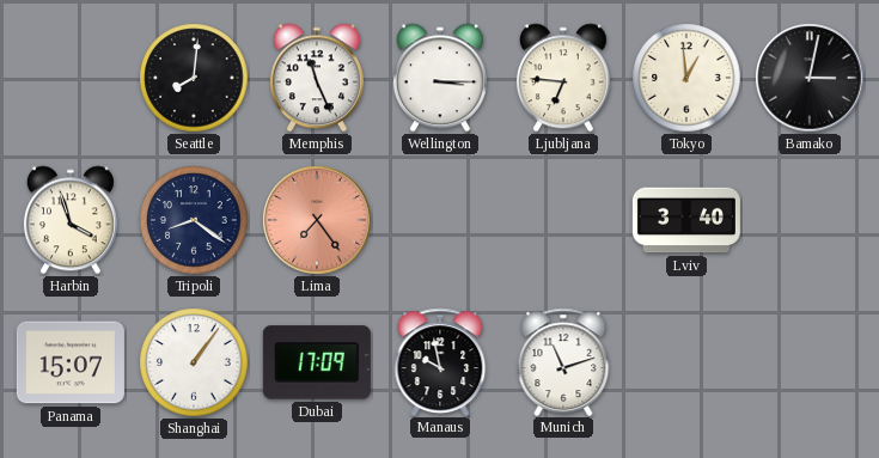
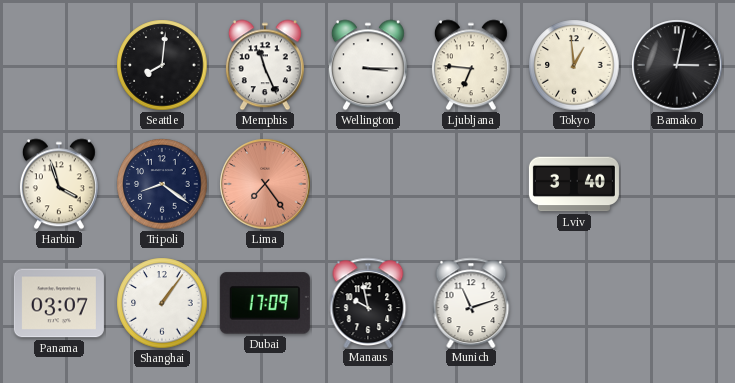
Panama: 15:07 -> 03:07
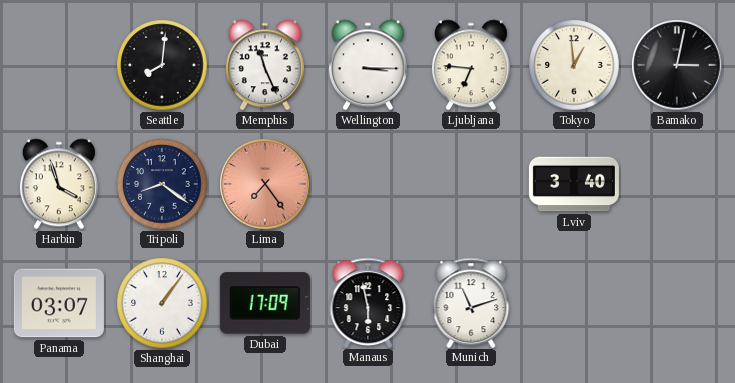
Manaus: 9:58 -> 5:58
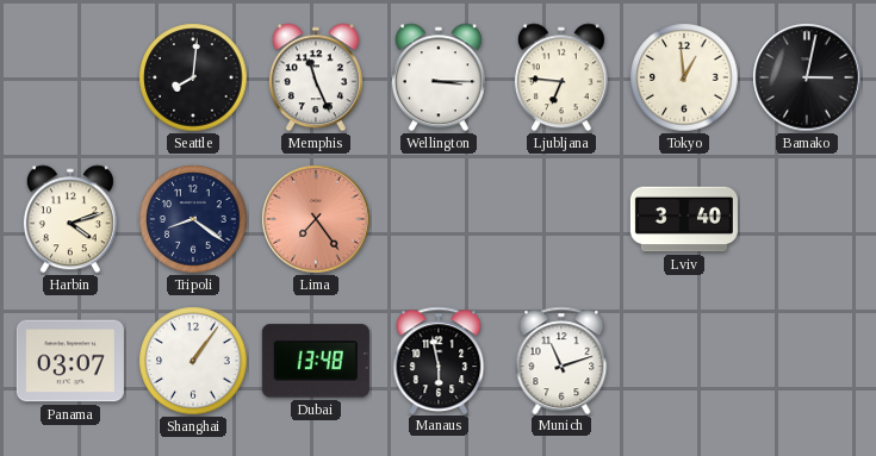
Harbin: 3:57 -> 4:12
Dubai: 17:09 -> 13:48
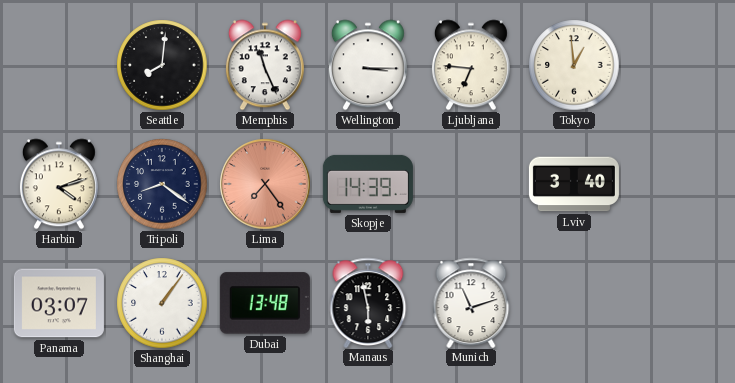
Bamako: 3:02 -> none
Skopje: none -> 14:39
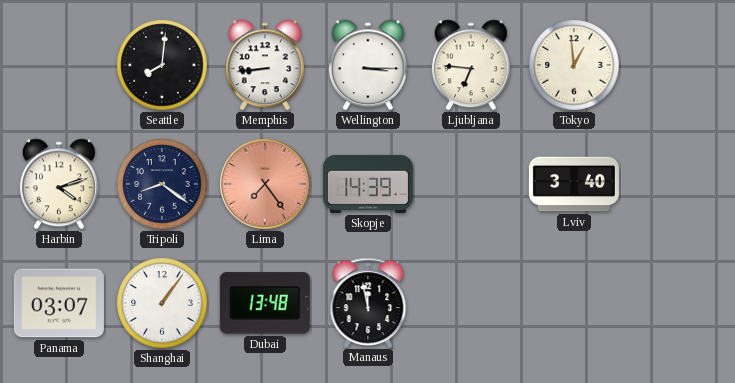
Memphis: 11:26 -> 8:44
Manaus: 5:58 -> 11:58
Munich: 11:12 -> none
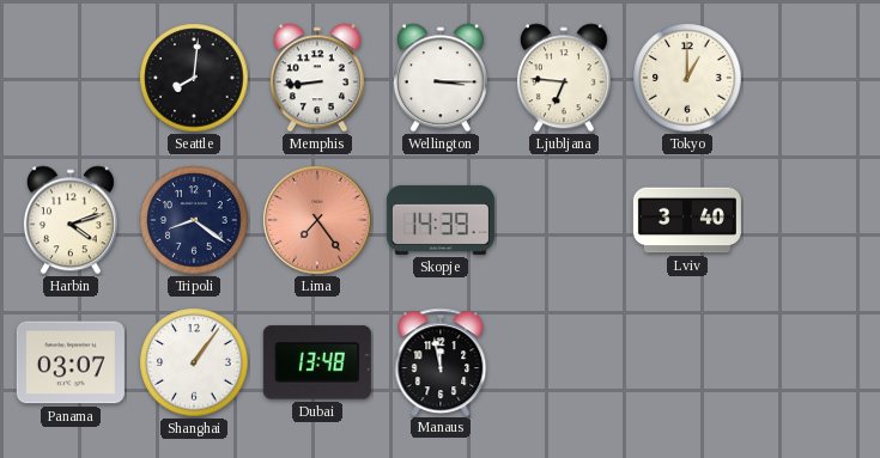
Tokyo: 12:59 -> 1:00
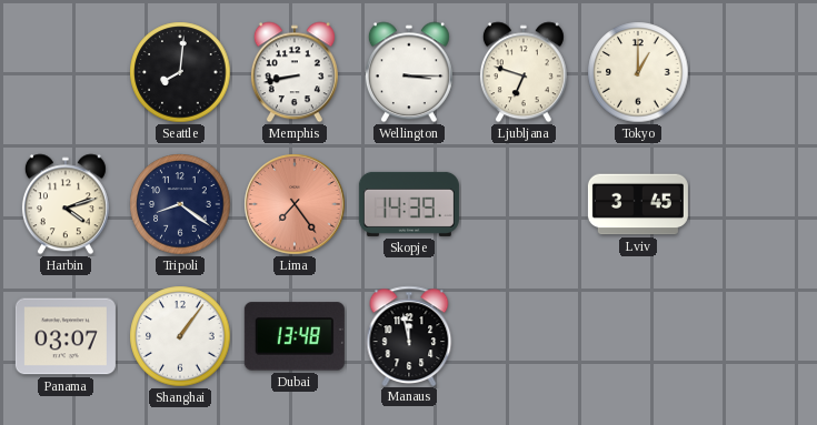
Memphis: 8:44 -> 8:43
Ljubljana: 6:46 -> 6:48
Lviv: 3:40 -> 3:45
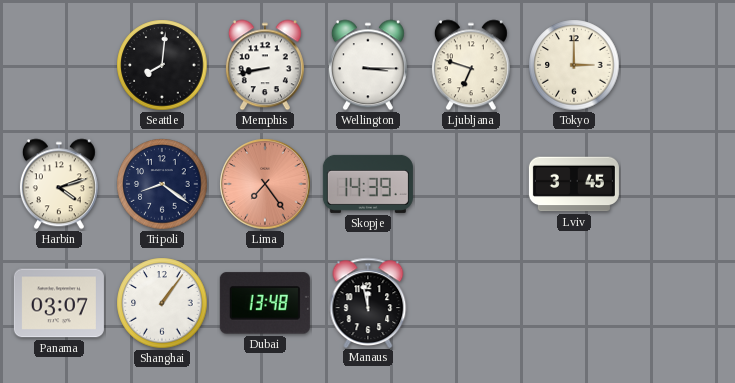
Tokyo: 1:00 -> 3:00
